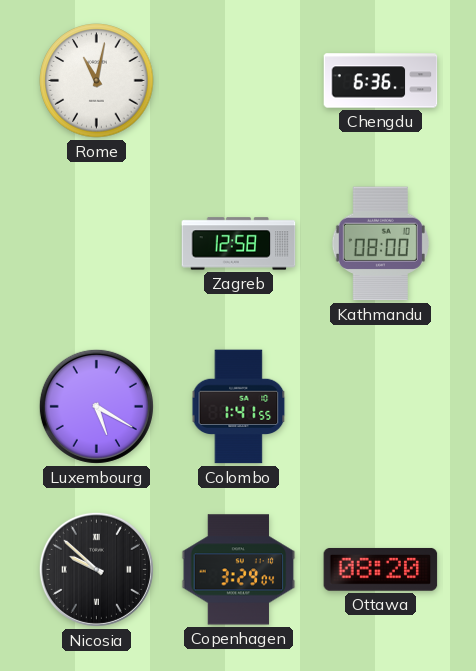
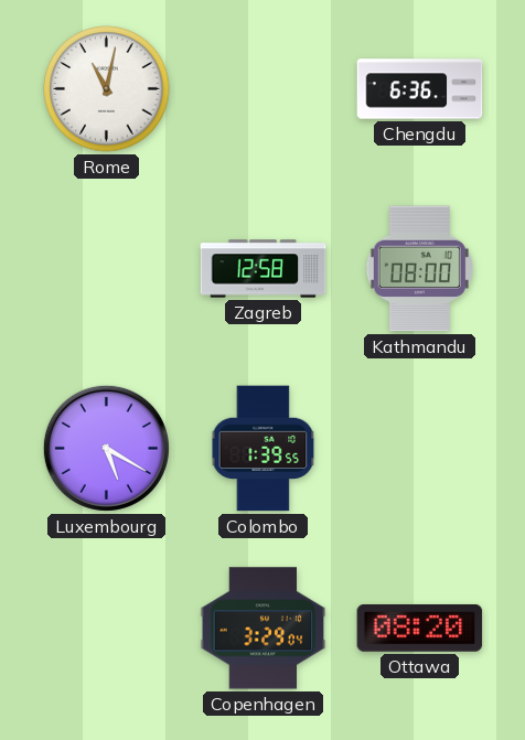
Colombo: 1:41 -> 1:39
Nicosia: 9:52 -> none
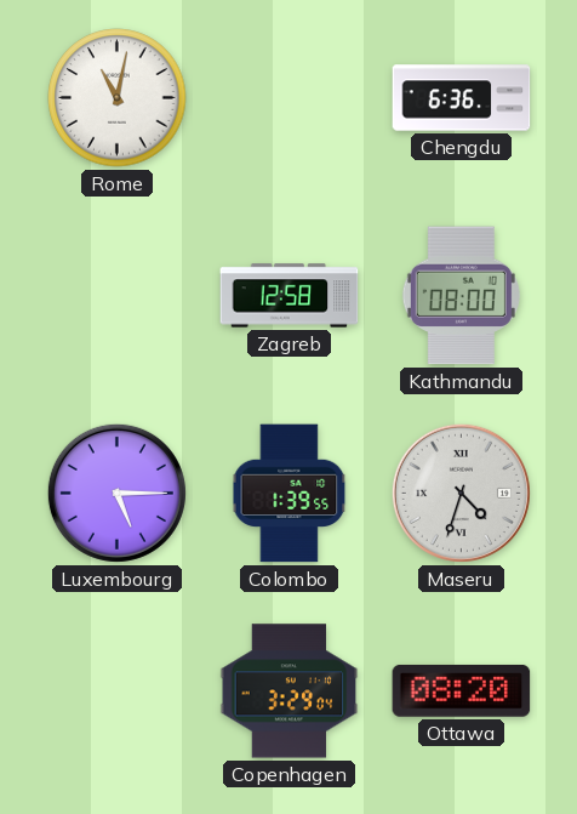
Luxembourg: 5:20 -> 5:15
Maseru: none -> 4:33
